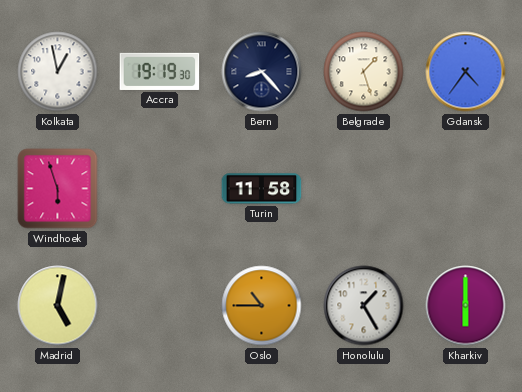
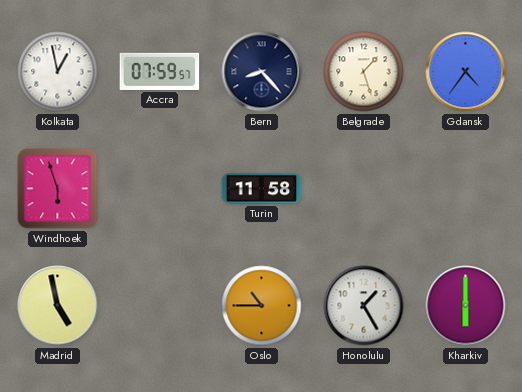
Accra: 19:19 -> 07:59
Madrid: 5:02 -> 4:58
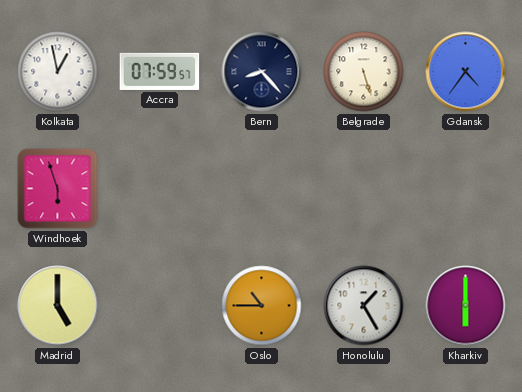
Belgrade: 1:27 -> 5:27
Turin: 11:58 -> none
Madrid: 4:58 -> 5:00
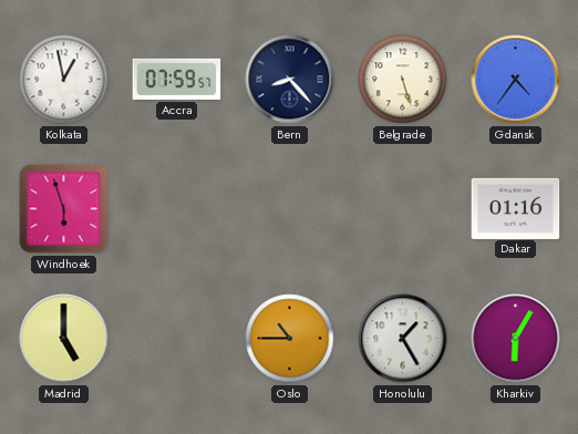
Dakar: none -> 01:16
Kharkiv: 6:00 -> 6:05
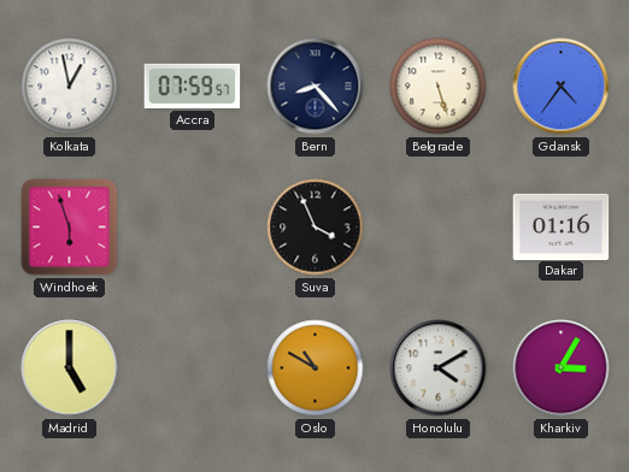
Suva: none -> 3:56
Oslo: 10:45 -> 10:50
Honolulu: 1:25 -> 4:10
Kharkiv: 6:05 -> 3:05
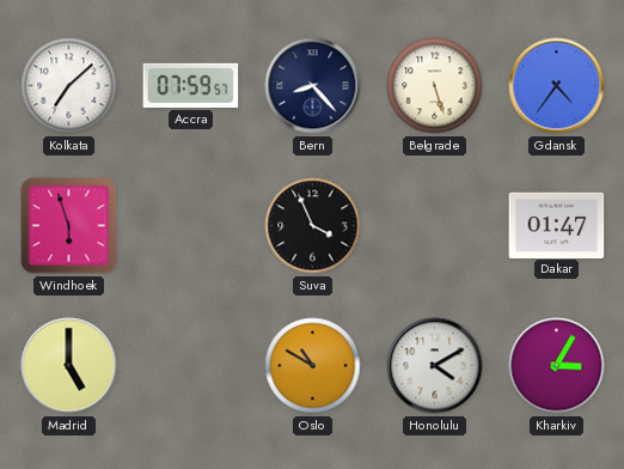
Kolkata: 12:58 -> 7:08
Dakar: 01:16 -> 01:47
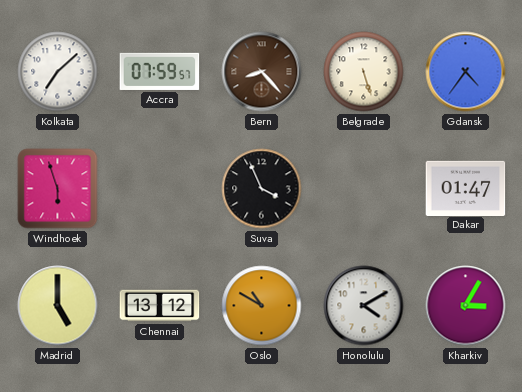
Bern dial: navy -> brown
Chennai: none -> 13:12
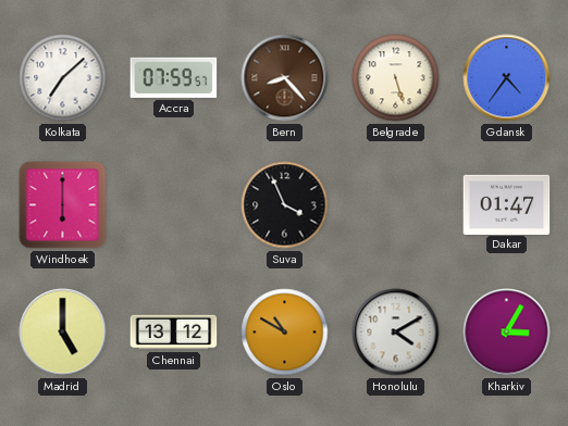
Windhoek: 5:57 -> 6:00
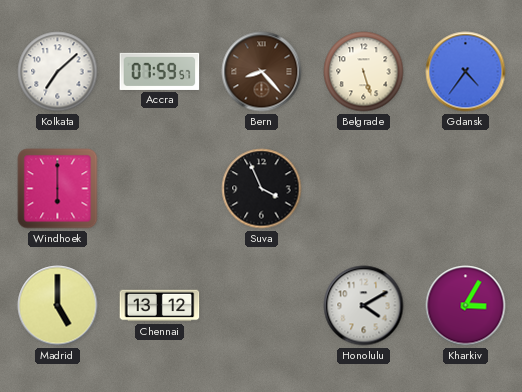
Dakar: 01:47 -> none
Oslo: 10:50 -> none
